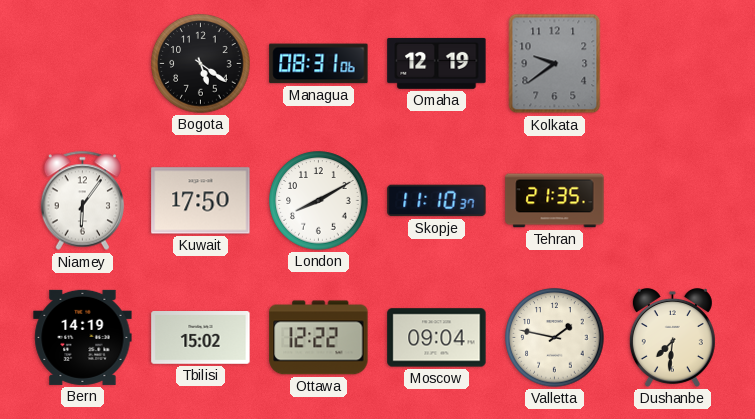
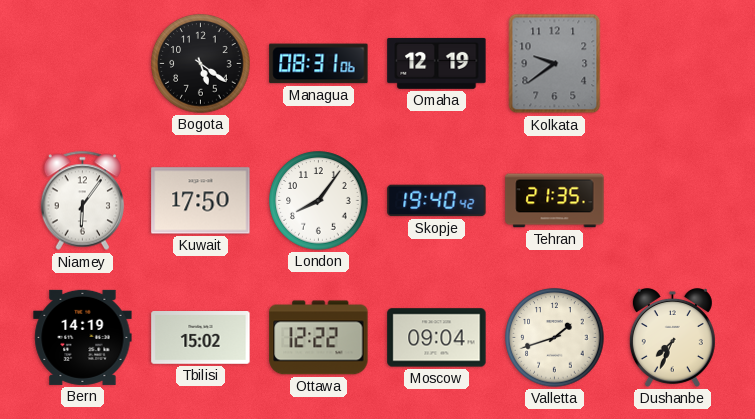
London: 8:10 -> 8:06
Skopje: 11:10 -> 19:40
Valletta: 1:47 -> 1:42
Dushanbe: 7:31 -> 7:34
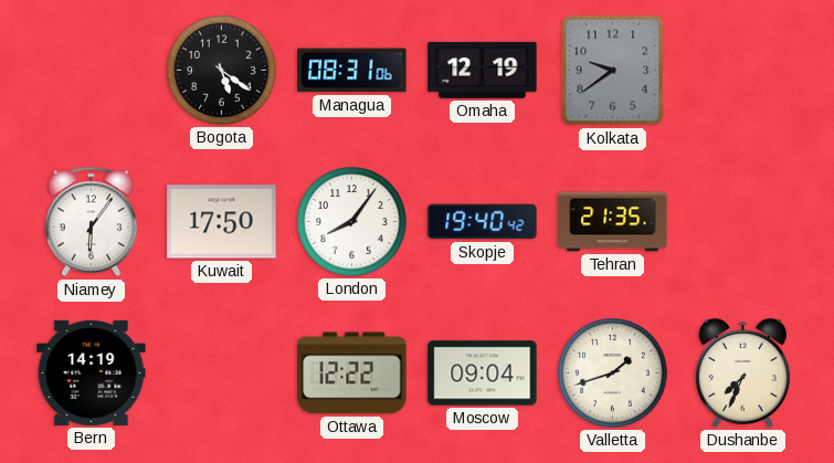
Tbilisi: 15:02 -> none
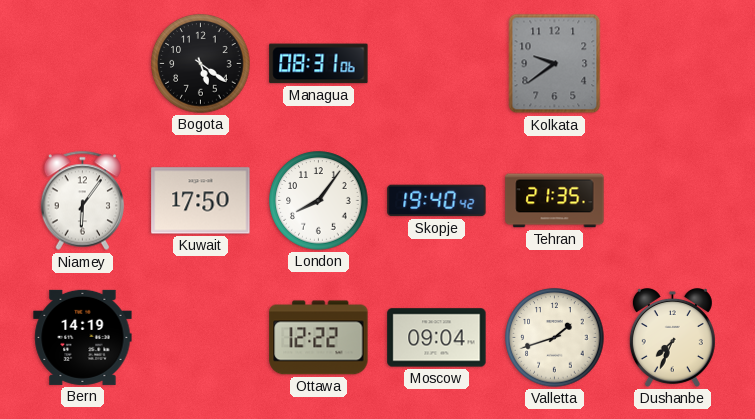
Omaha: 12:19 -> none
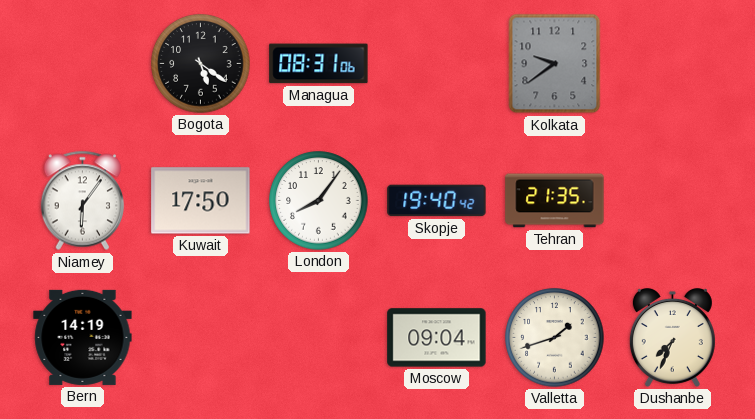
Ottawa: 12:22 -> none
